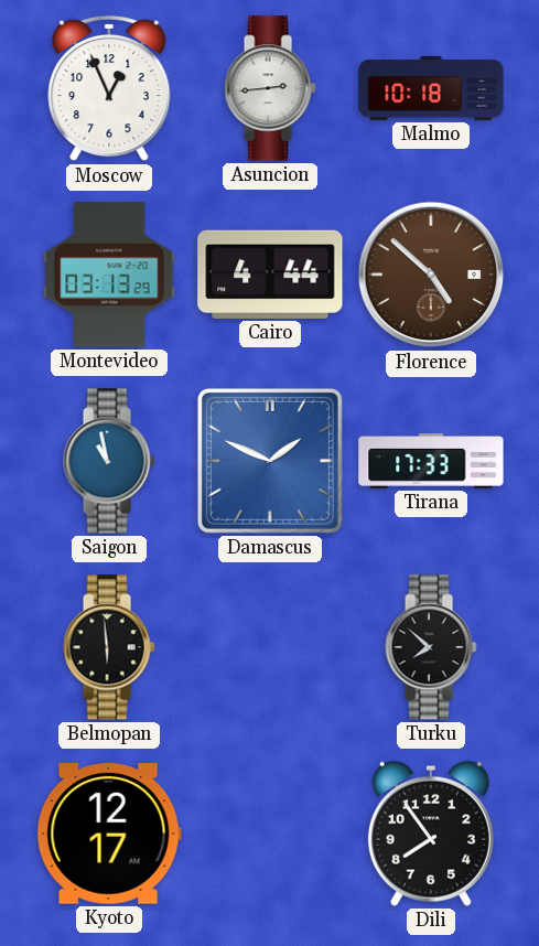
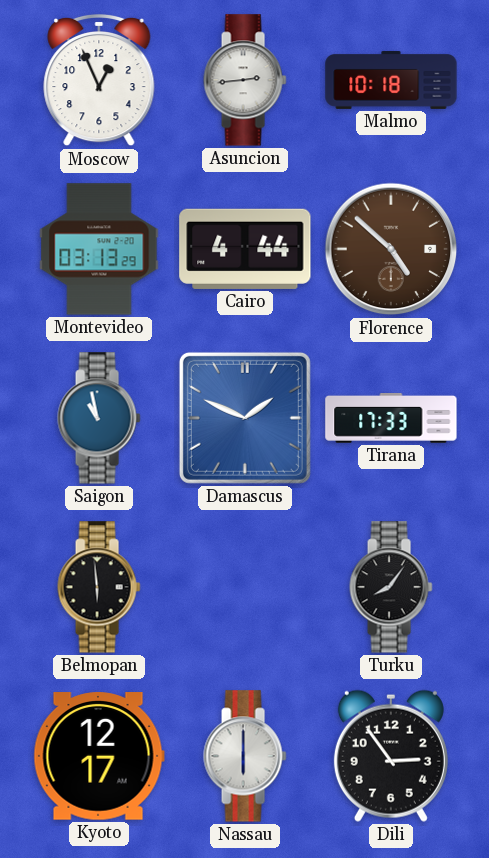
Turku: 7:52 -> 8:06
Nassau: none -> 6:00
Dili: 7:54 -> 2:54
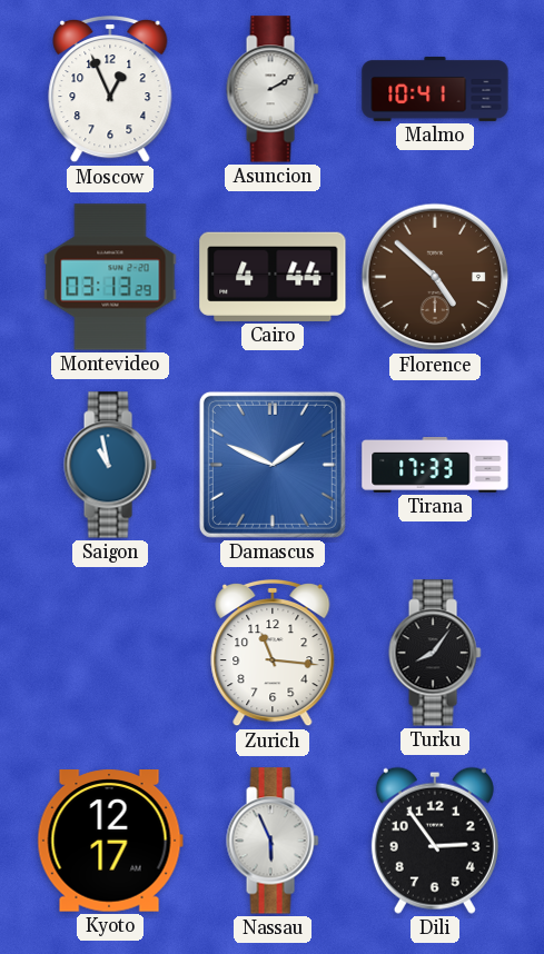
Asuncion: 2:44 -> 2:10
Malmo: 10:18 -> 10:41
Belmopan: 5:59 -> none
Zurich: none -> 11:16
Nassau: 6:00 -> 5:56
